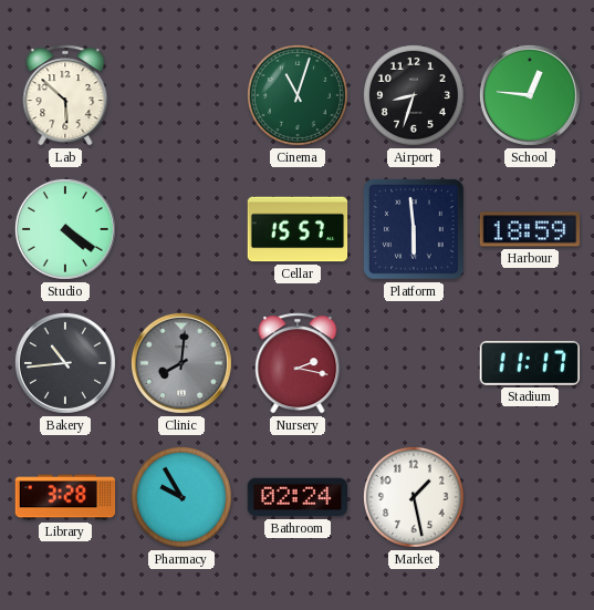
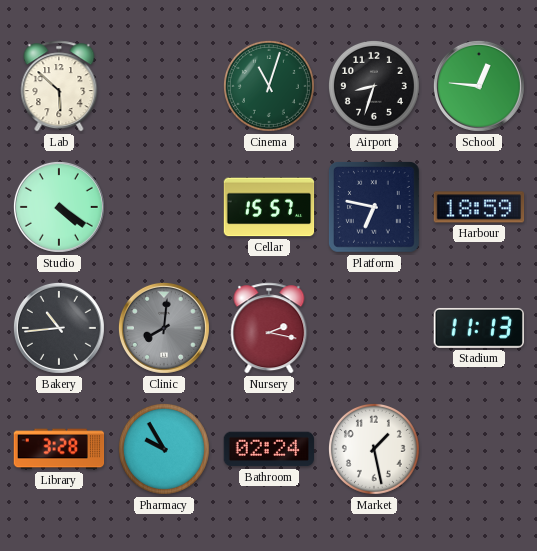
Platform: 5:59 -> 6:47
Stadium: 11:17 -> 11:13
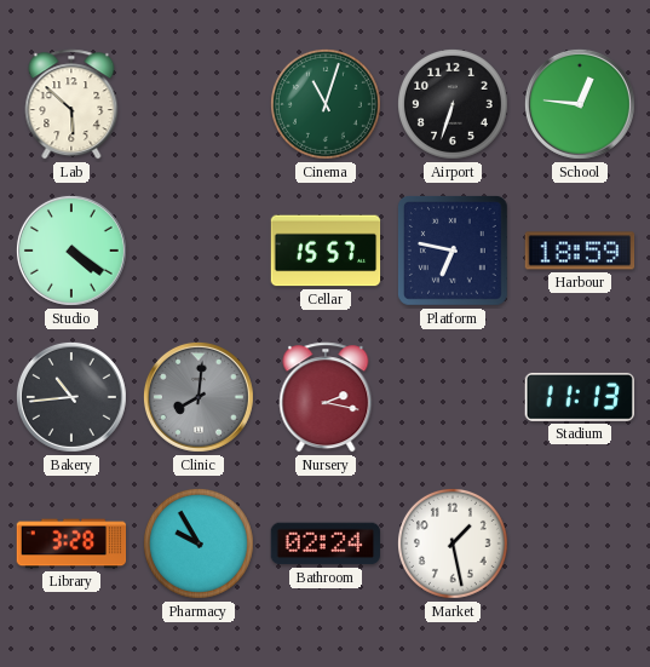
Airport: 8:33 -> 6:33
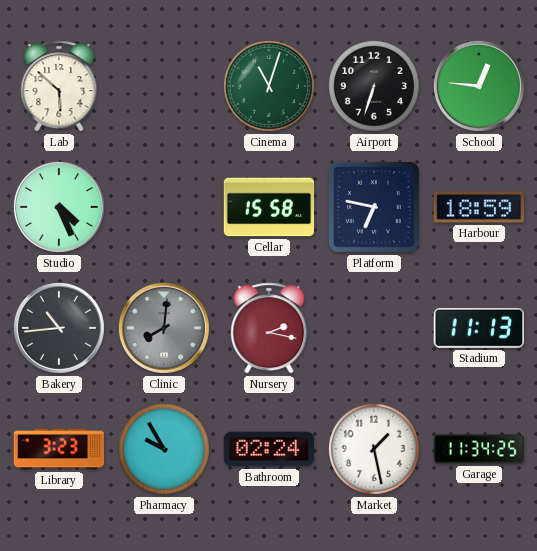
Studio: 4:21 -> 4:26
Cellar: 15:57 -> 15:58
Library: 3:28 -> 3:23
Garage: none -> 11:34
